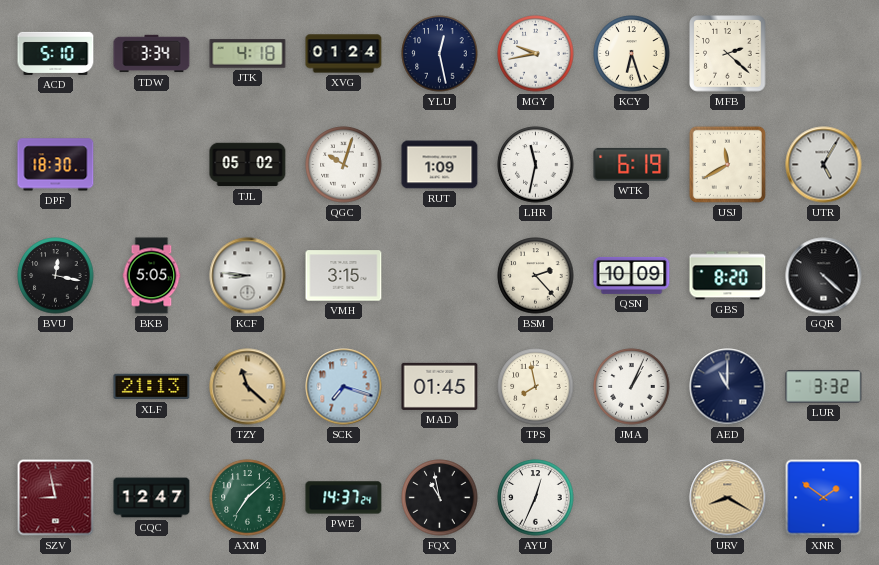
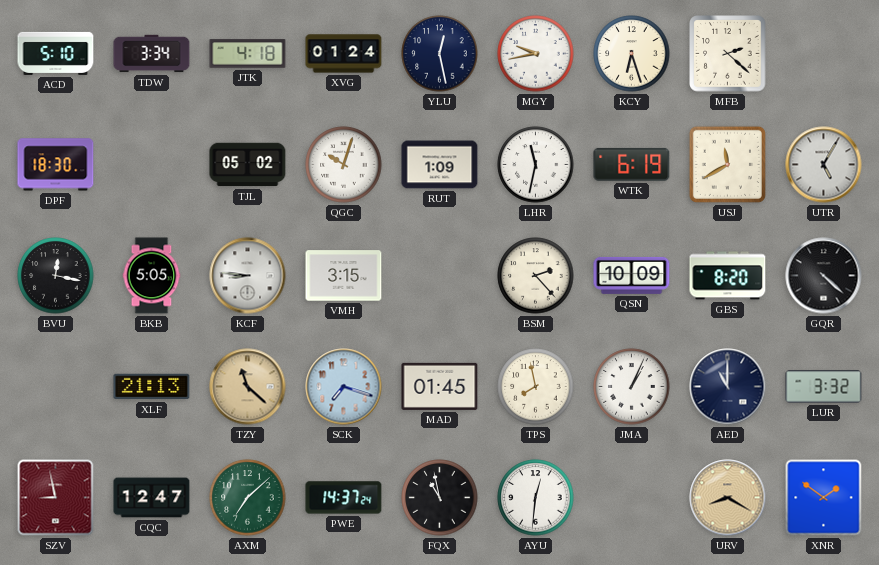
AYU: 12:34 -> 12:31
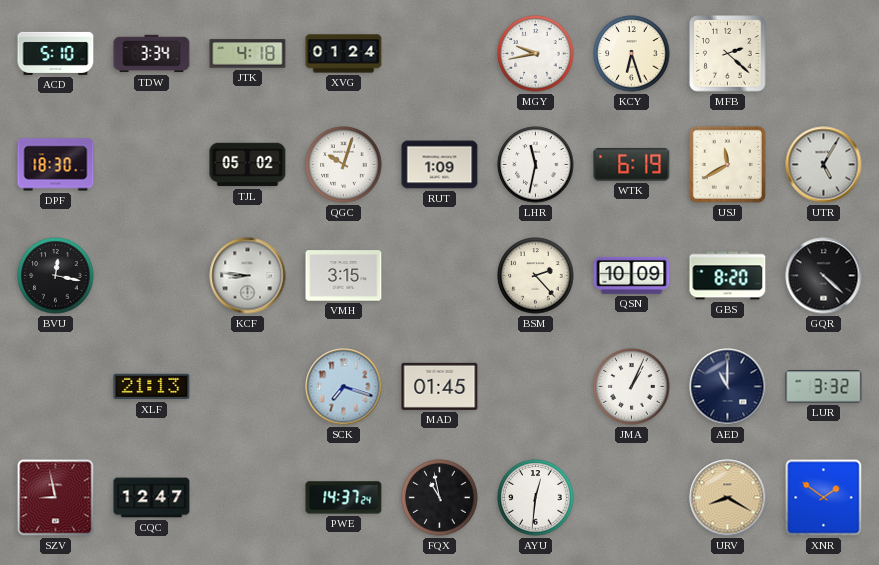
YLU: 12:28 -> none
BKB: 5:05 -> none
TZY: 11:22 -> none
TPS: 7:58 -> none
AXM: 7:08 -> none
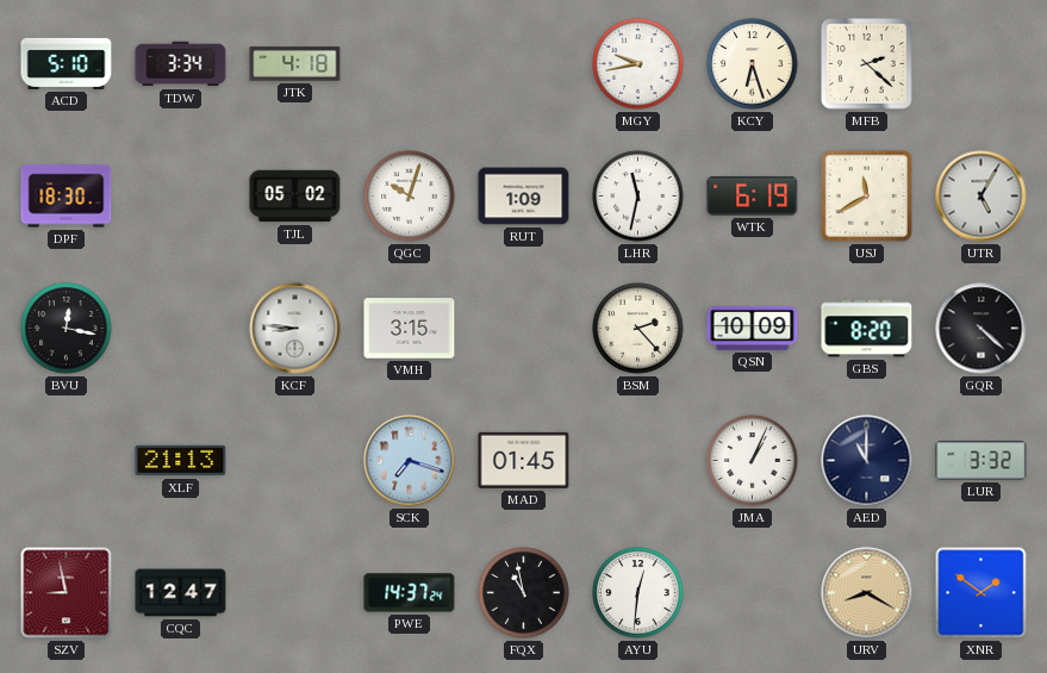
XVG: 01:24 -> none
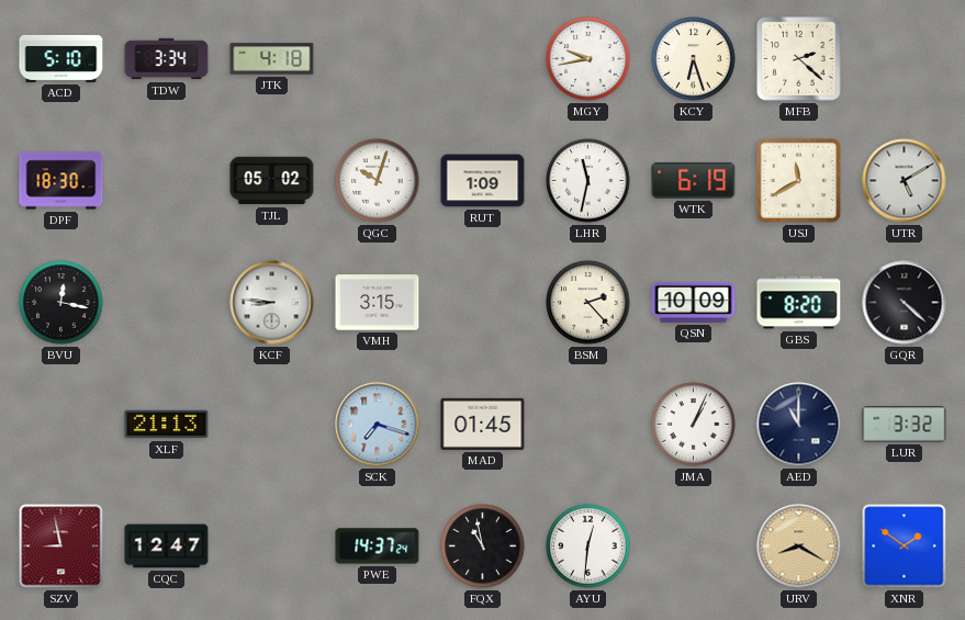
UTR: 5:05 -> 5:10
